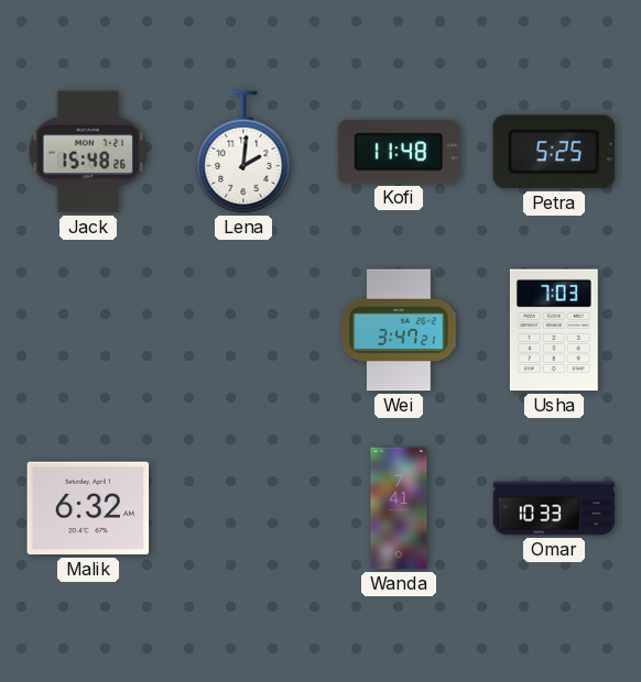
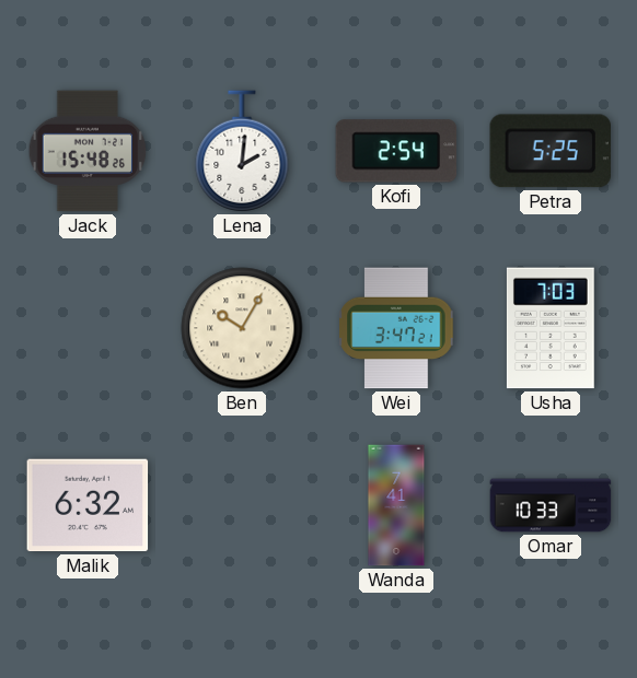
Kofi: 11:48 -> 2:54
Ben: none -> 10:05
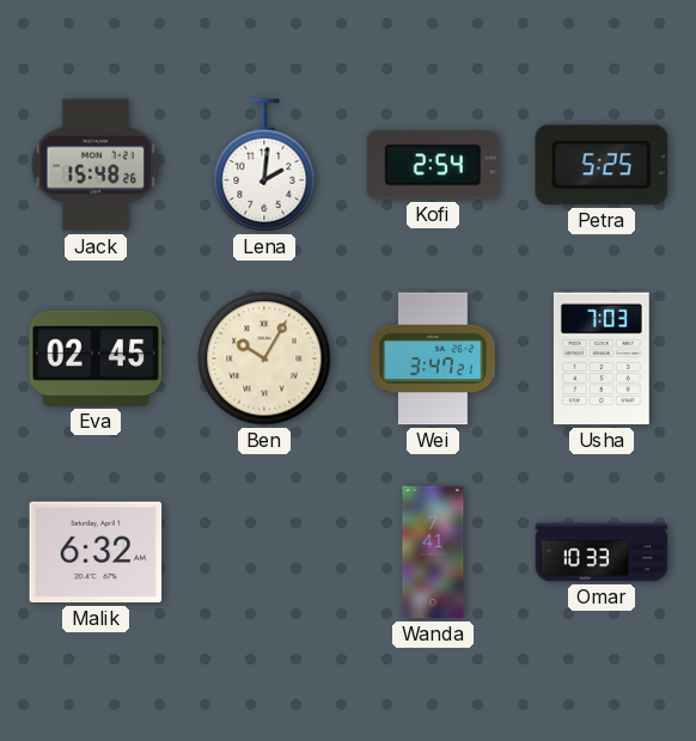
Eva: none -> 02:45
